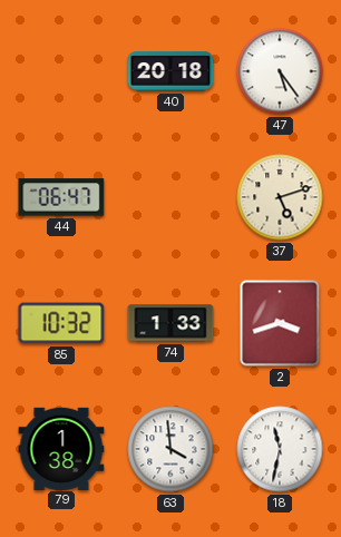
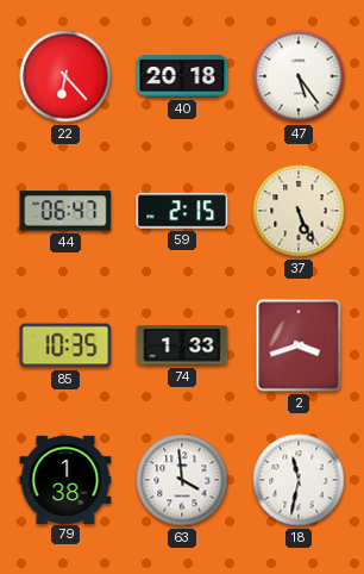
22: none -> 6:23
59: none -> 2:15
37: 5:12 -> 5:26
85: 10:32 -> 10:35
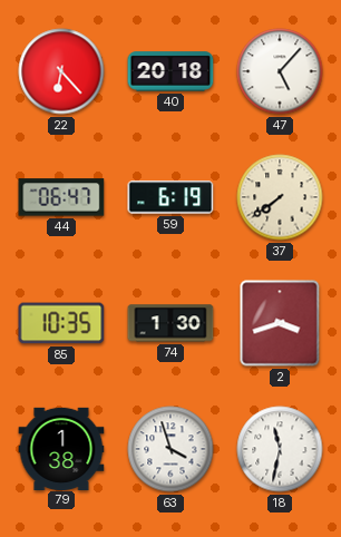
47: 5:24 -> 5:07
59: 2:15 -> 6:19
37: 5:26 -> 7:39
74: 1:33 -> 1:30
63: 3:59 -> 3:57
